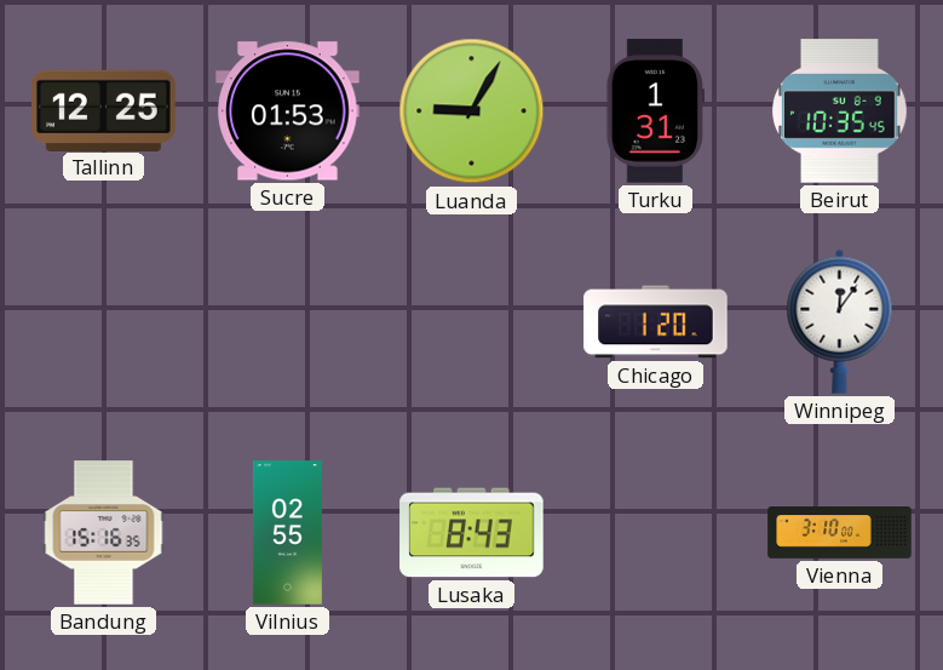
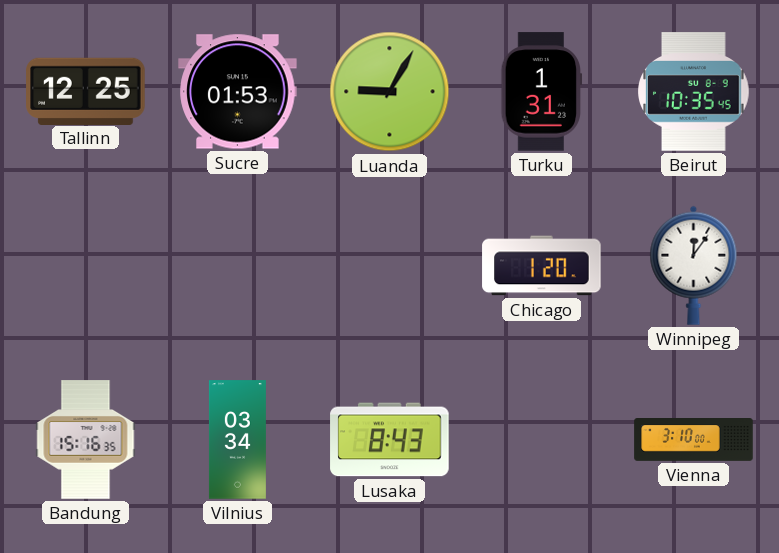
Vilnius: 02:55 -> 03:34
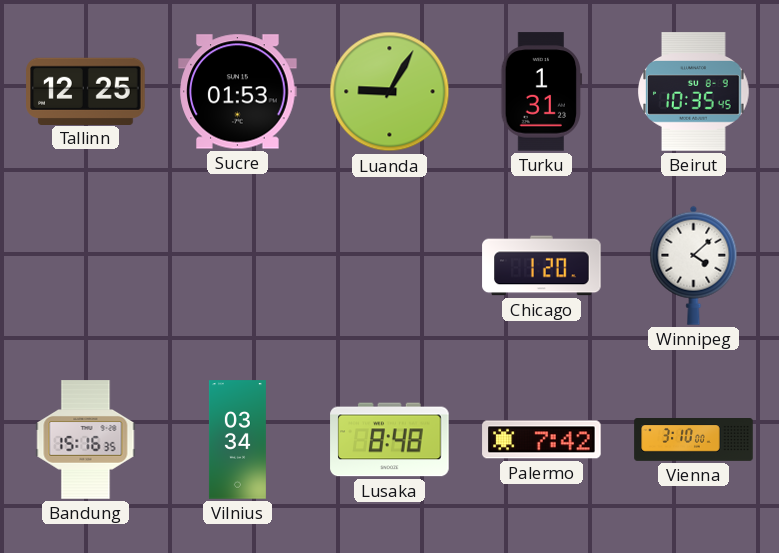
Winnipeg: 12:06 -> 4:08
Lusaka: 8:43 -> 8:48
Palermo: none -> 7:42
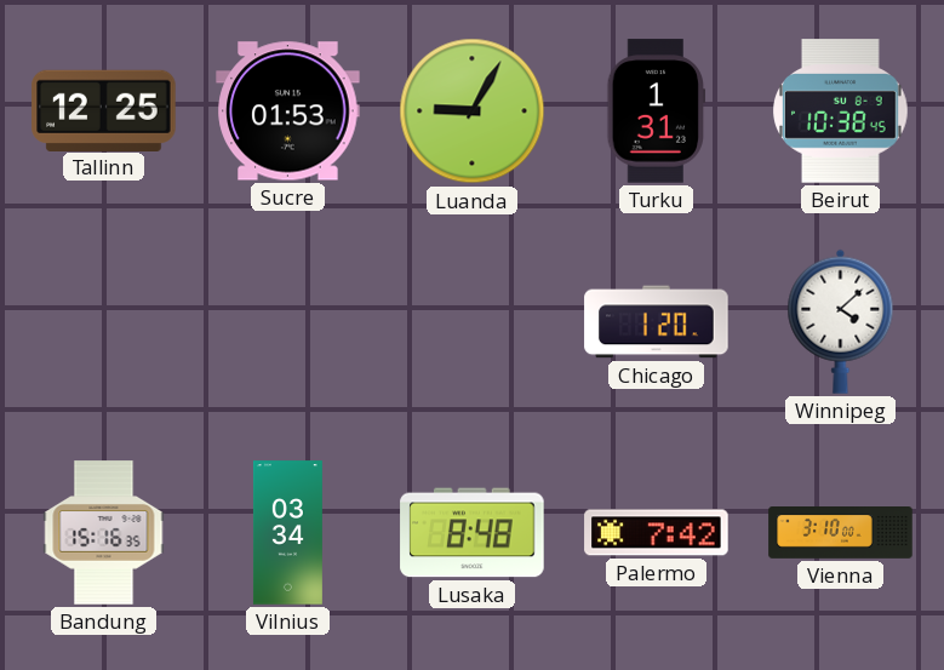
Beirut: 10:35 -> 10:38
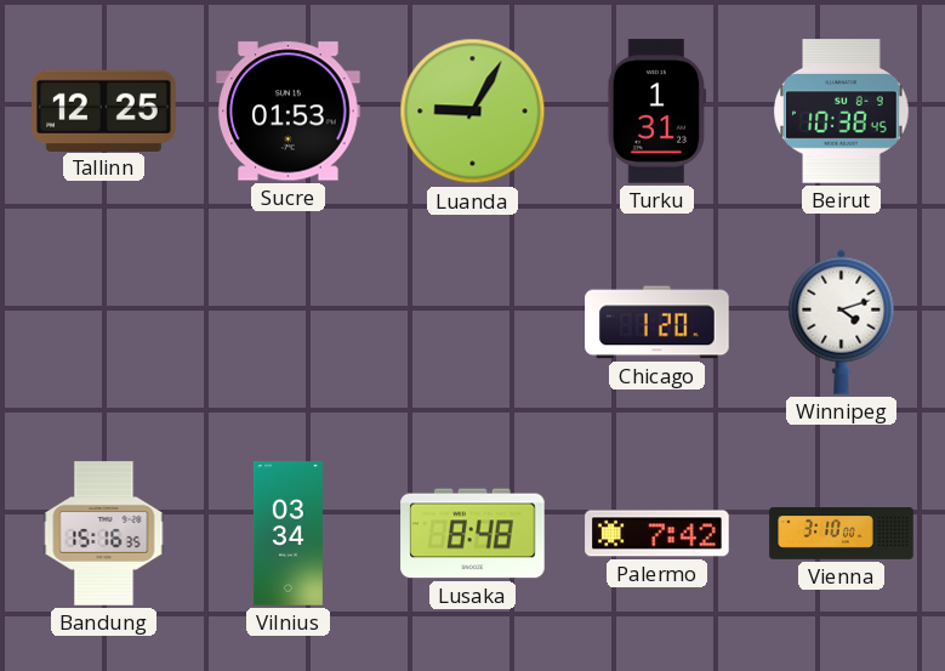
Winnipeg: 4:08 -> 4:12
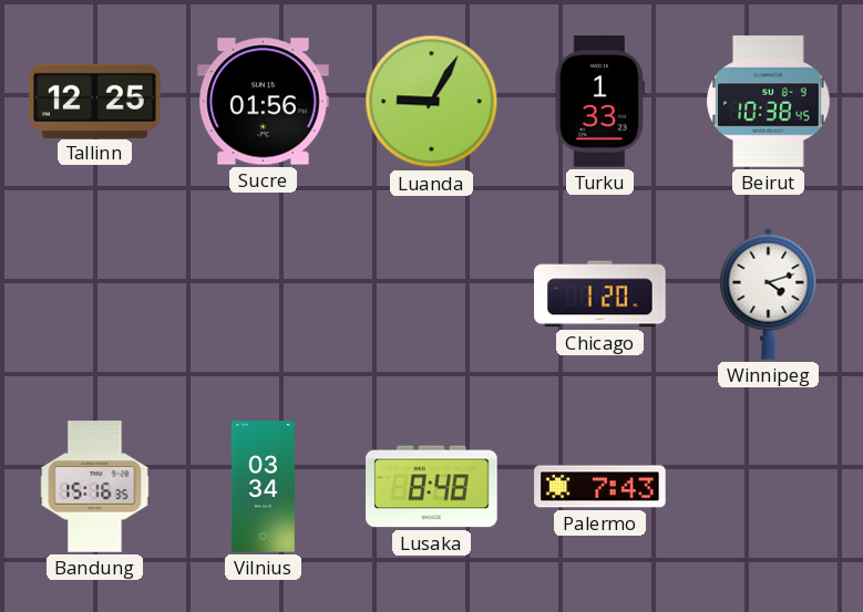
Sucre: 01:53 -> 01:56
Turku: 1:31 -> 1:33
Palermo: 7:42 -> 7:43
Vienna: 3:10 -> none
